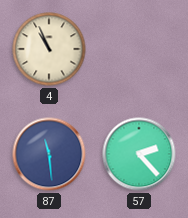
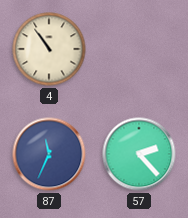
4: 10:56 -> 10:54
87: 11:29 -> 11:34
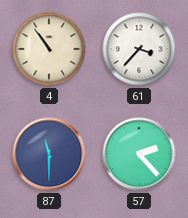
61: none -> 3:37
87: 11:34 -> 11:30
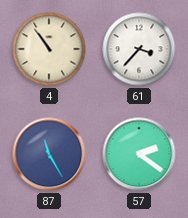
87: 11:30 -> 11:25
57: 2:23 -> 2:21
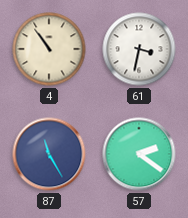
61: 3:37 -> 3:32
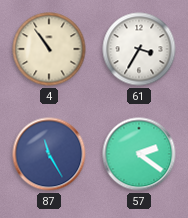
61: 3:32 -> 3:35
